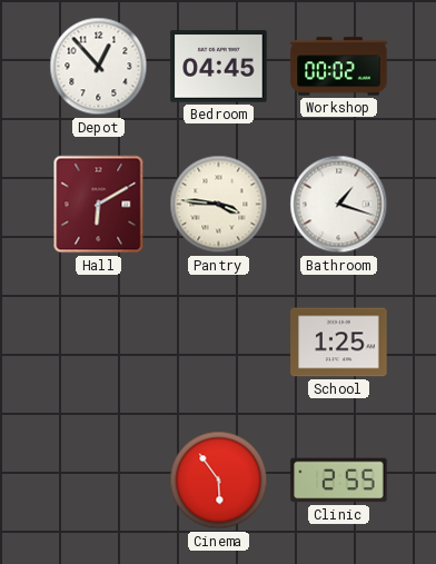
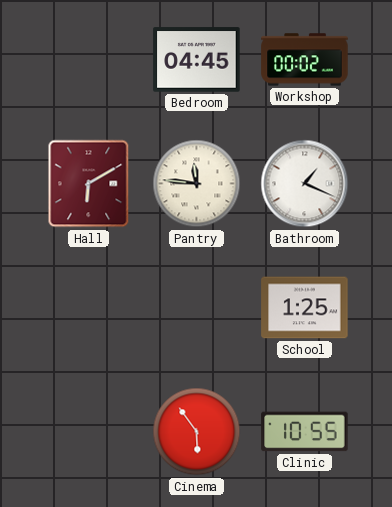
Depot: 12:53 -> none
Pantry: 3:46 -> 11:46
Bathroom: 1:18 -> 1:19
Clinic: 2:55 -> 10:55
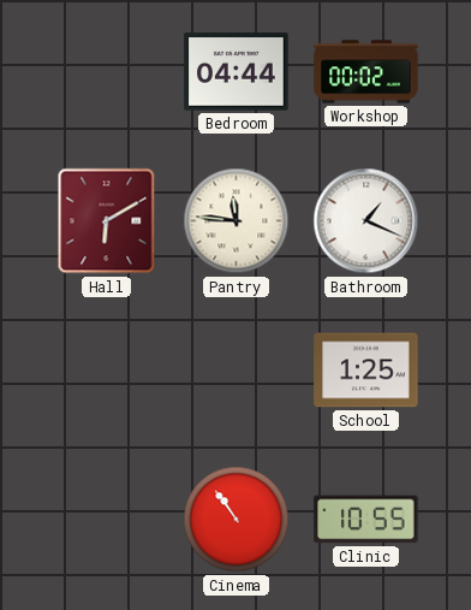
Bedroom: 04:45 -> 04:44
Cinema: 5:54 -> 10:54
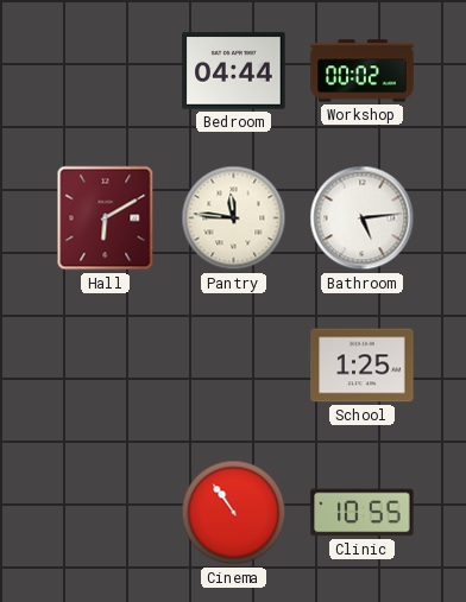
Bathroom: 1:19 -> 5:14
